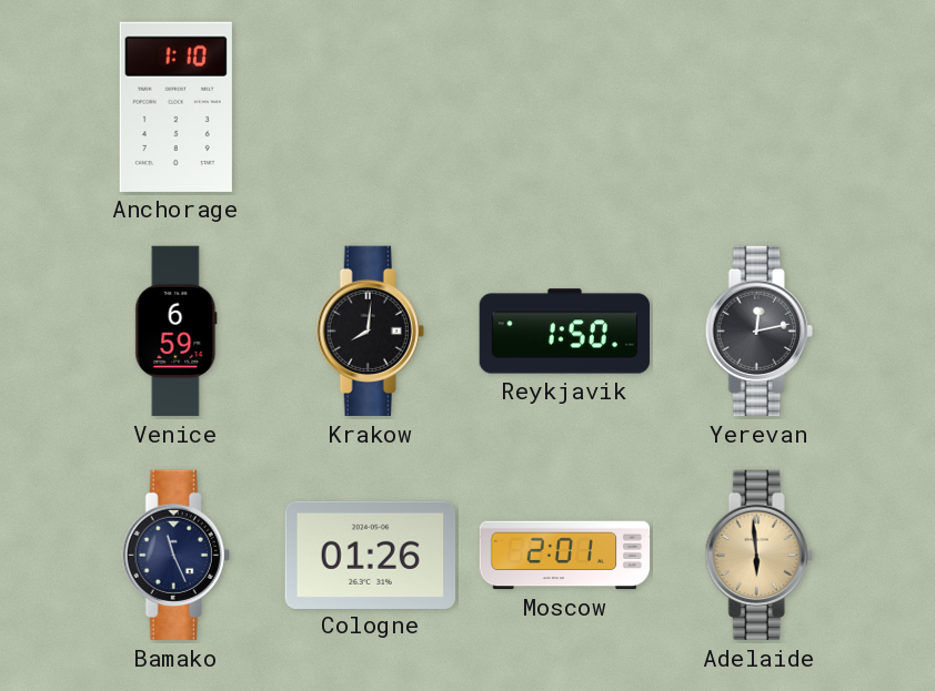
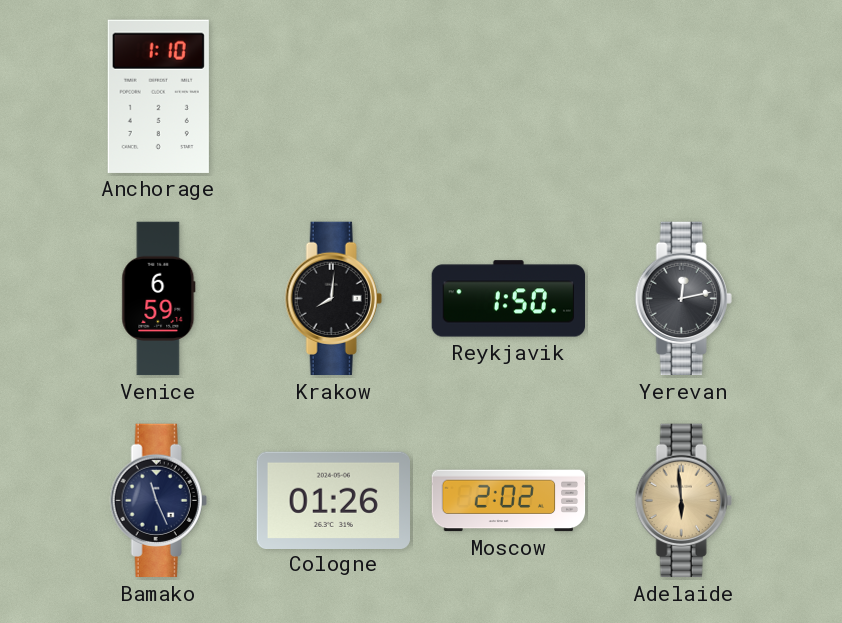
Moscow: 2:01 -> 2:02
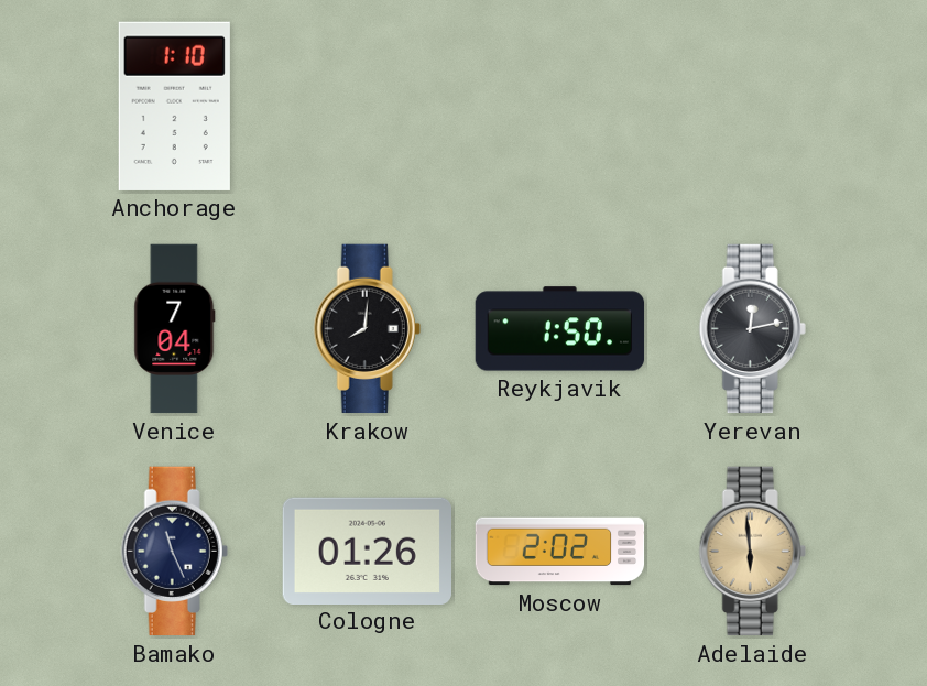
Venice: 6:59 -> 7:04
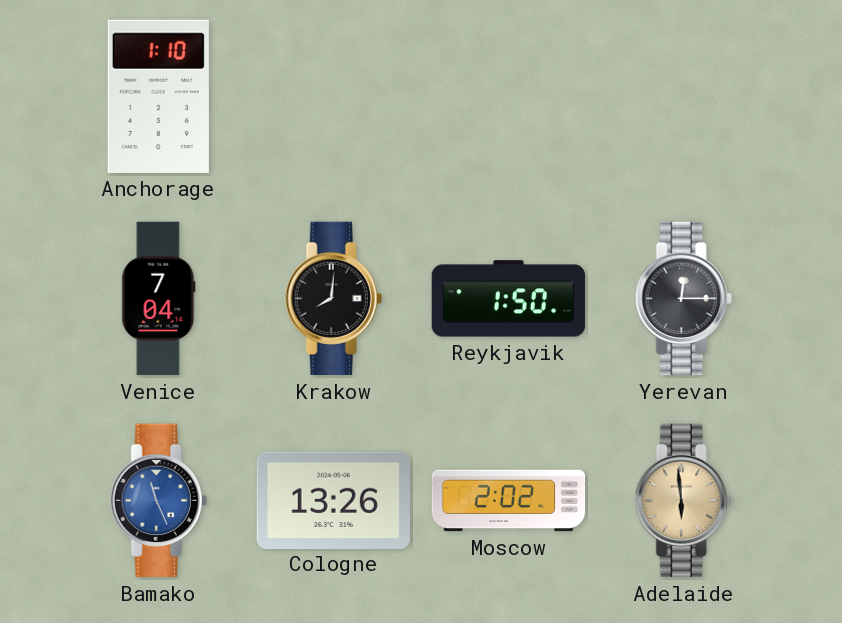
Yerevan: 12:13 -> 12:15
Bamako dial: navy -> blue
Cologne: 01:26 -> 13:26
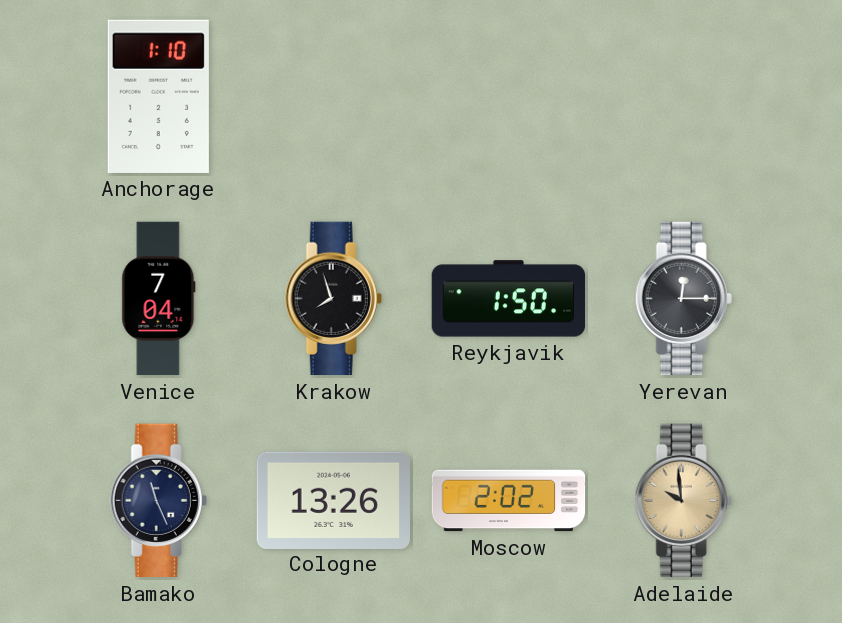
Krakow: 8:01 -> 7:57
Bamako dial: blue -> navy
Adelaide: 5:59 -> 9:59
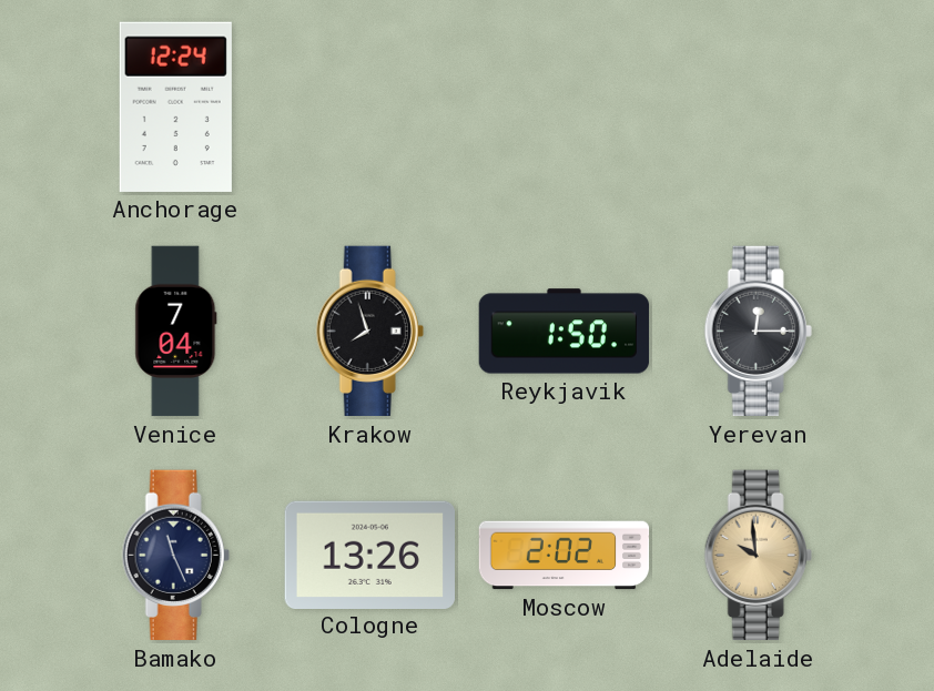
Anchorage: 1:10 -> 12:24
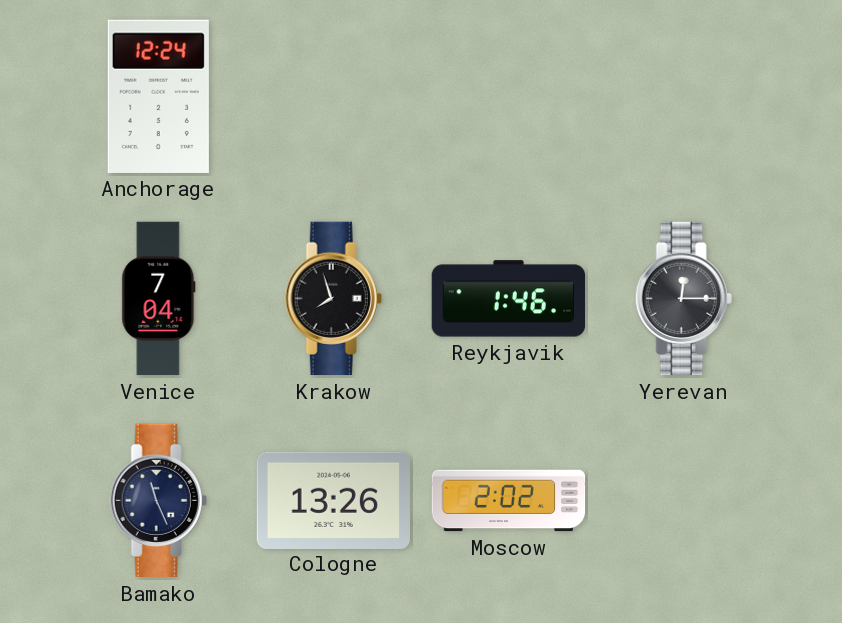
Reykjavik: 1:50 -> 1:46
Adelaide: 9:59 -> none
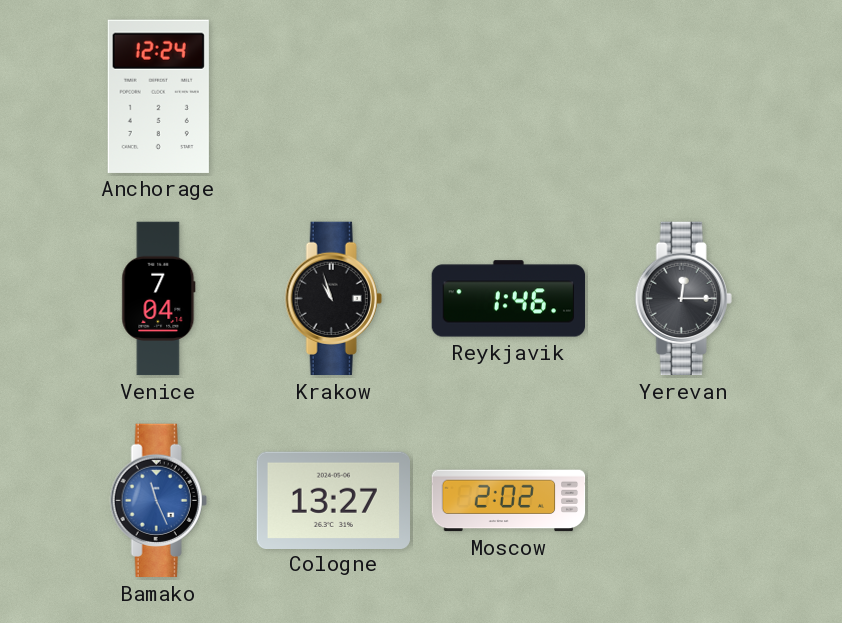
Krakow: 7:57 -> 10:57
Bamako dial: navy -> blue
Cologne: 13:26 -> 13:27
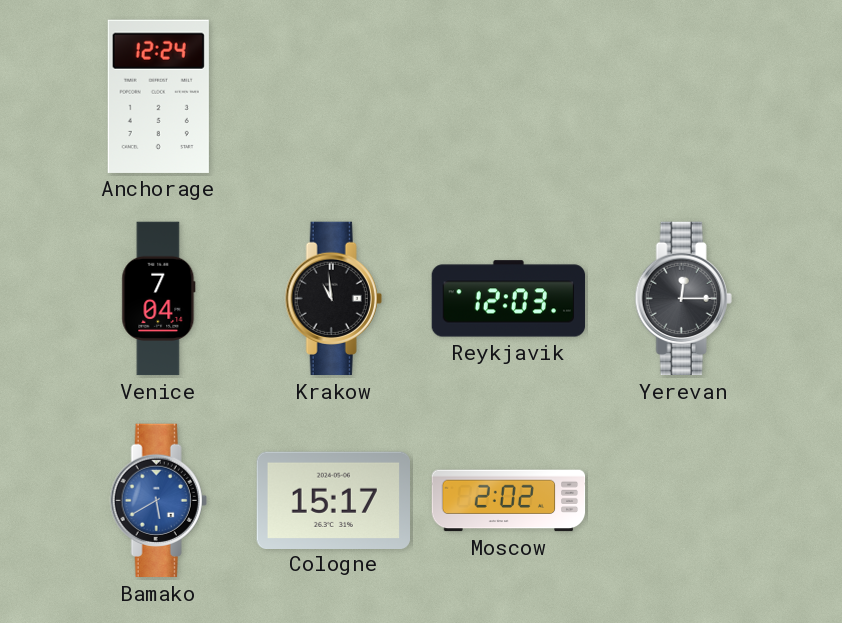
Krakow: 10:57 -> 10:59
Reykjavik: 1:46 -> 12:03
Bamako: 11:26 -> 5:40
Cologne: 13:27 -> 15:17
